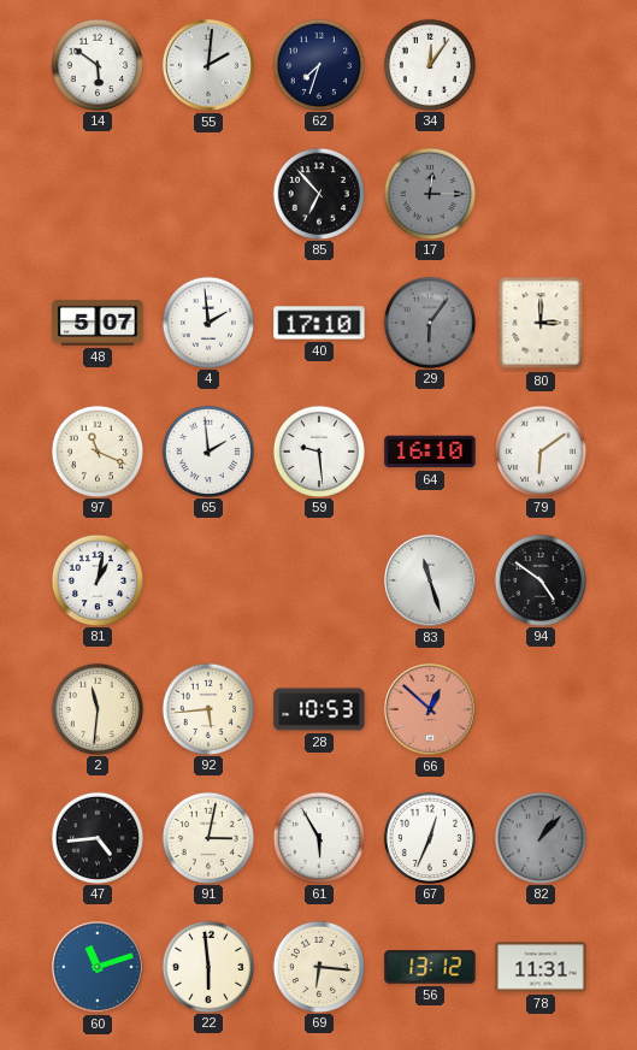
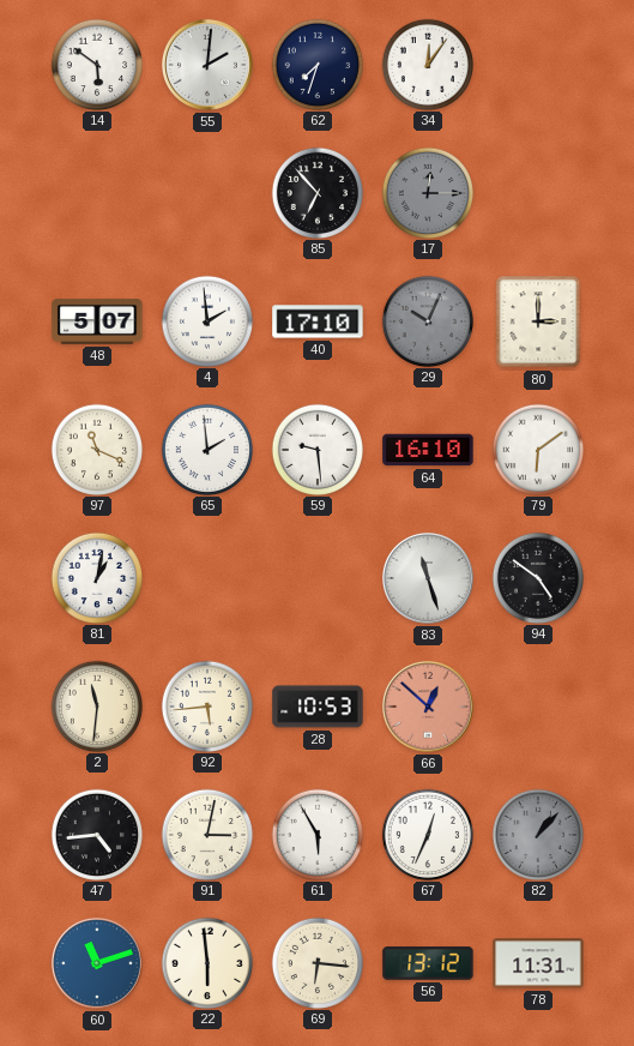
29: 6:06 -> 10:04
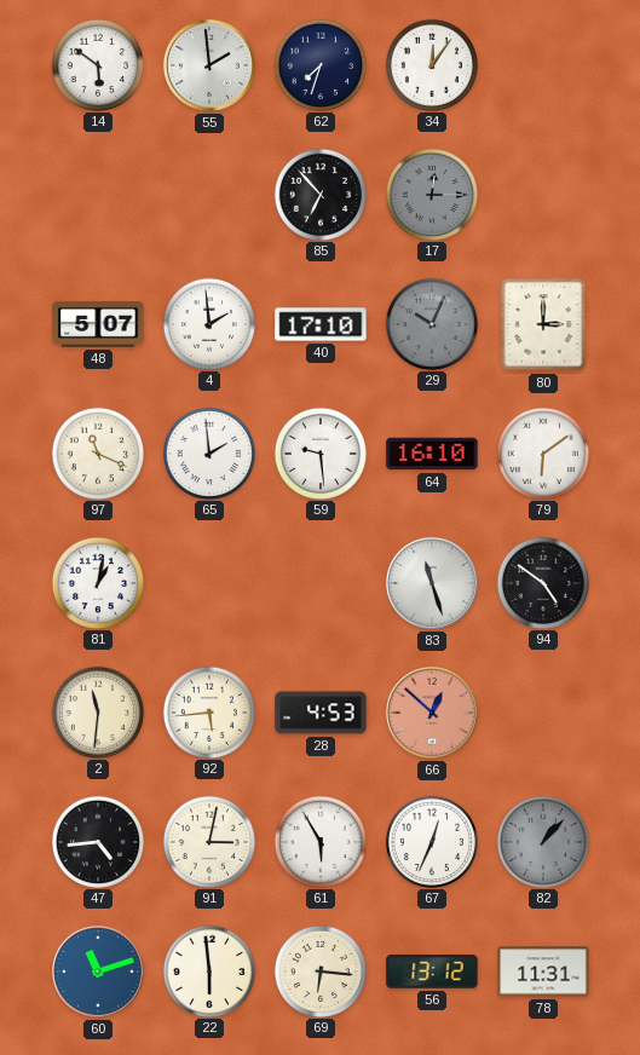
55: 2:01 -> 1:59
28: 10:53 -> 4:53
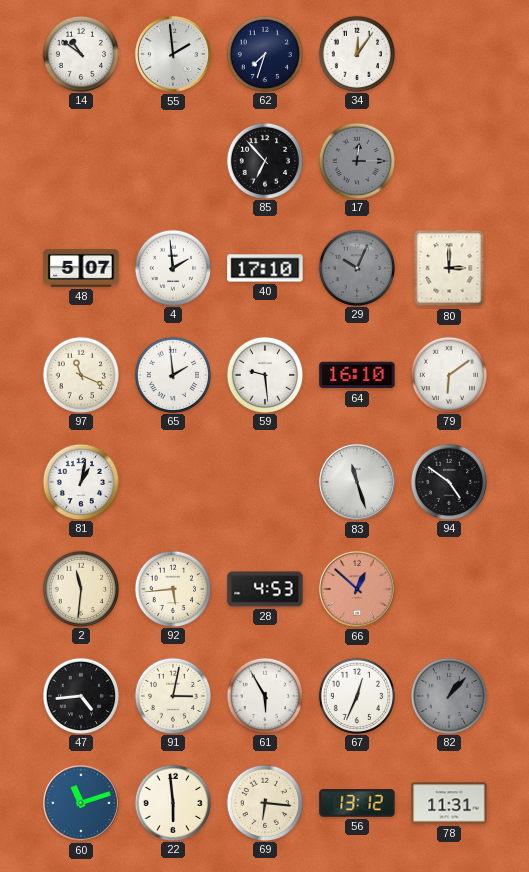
14: 5:51 -> 10:51
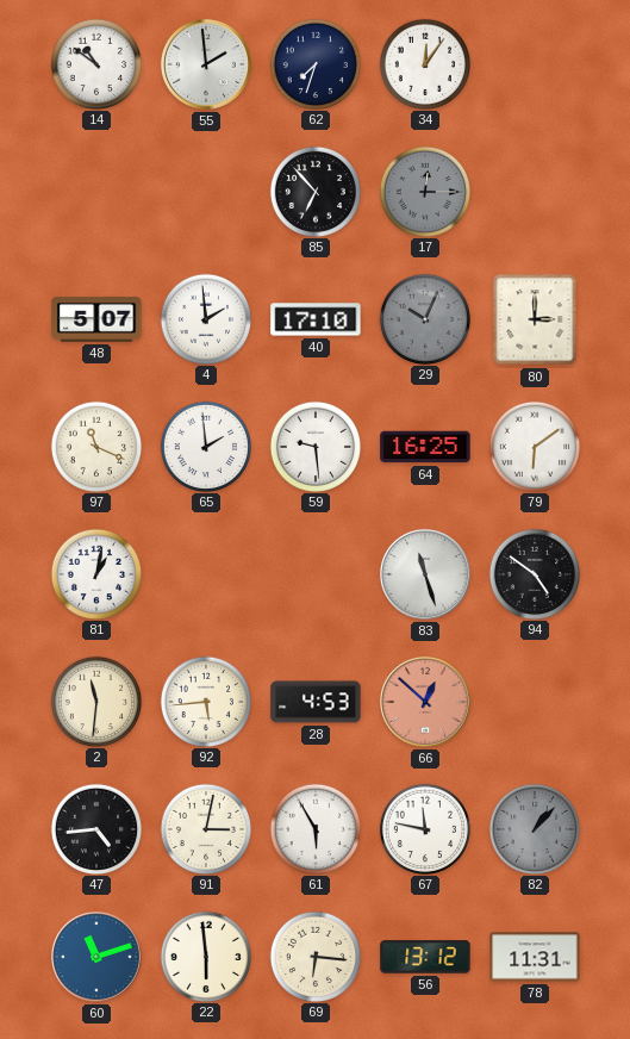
64: 16:10 -> 16:25
67: 12:34 -> 11:47
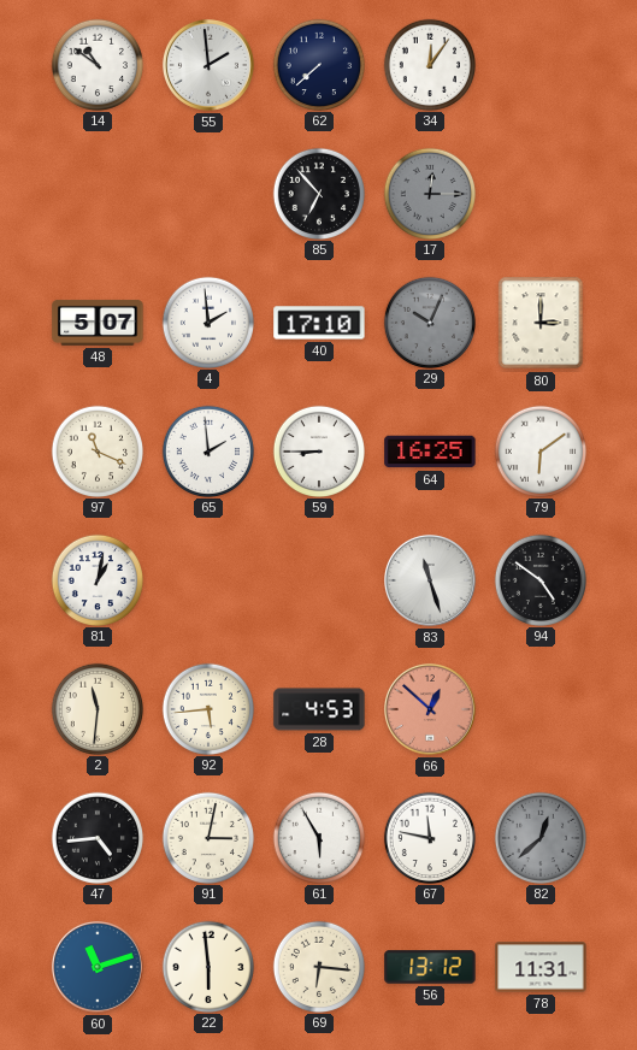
62: 7:33 -> 7:38
59: 9:29 -> 8:45
82: 1:07 -> 12:38
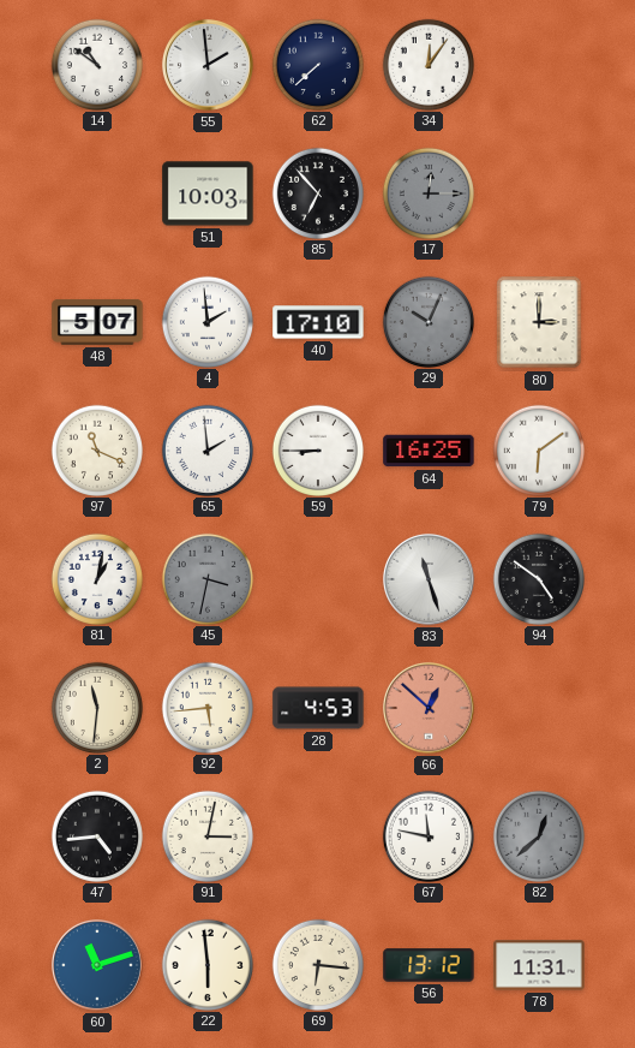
51: none -> 10:03
45: none -> 3:32
61: 5:55 -> none
